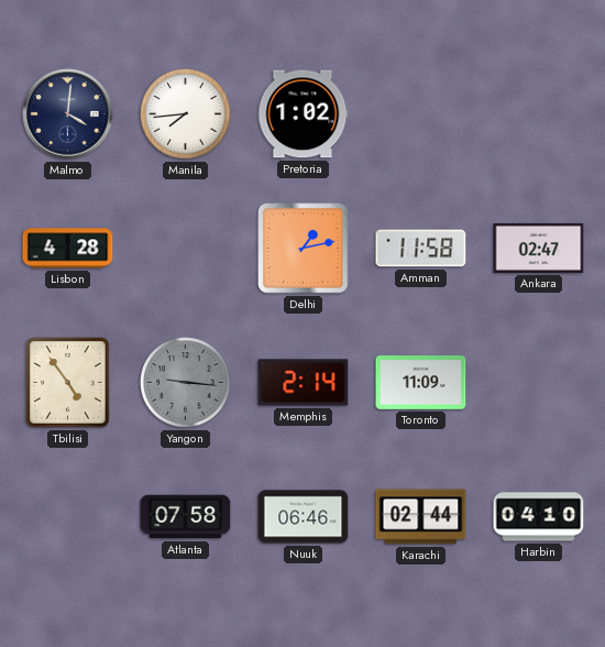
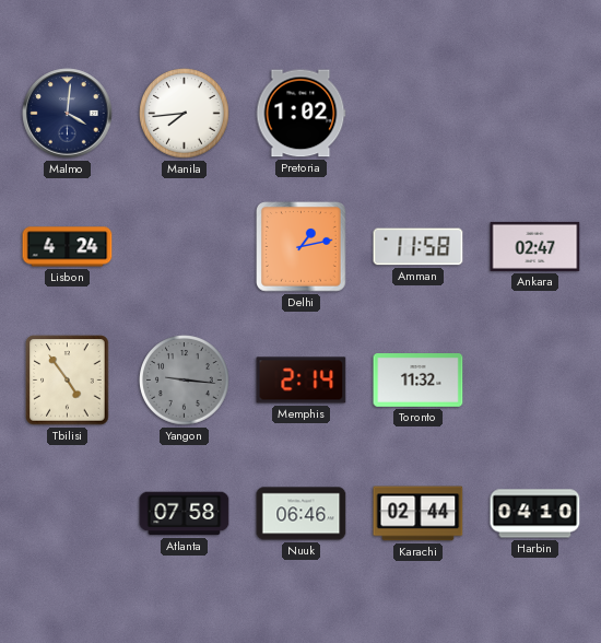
Lisbon: 4:28 -> 4:24
Toronto: 11:09 -> 11:32
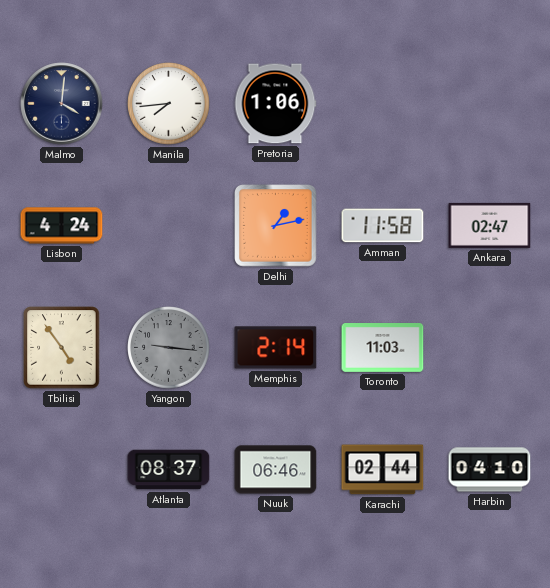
Pretoria: 1:02 -> 1:06
Toronto: 11:32 -> 11:03
Atlanta: 07:58 -> 08:37
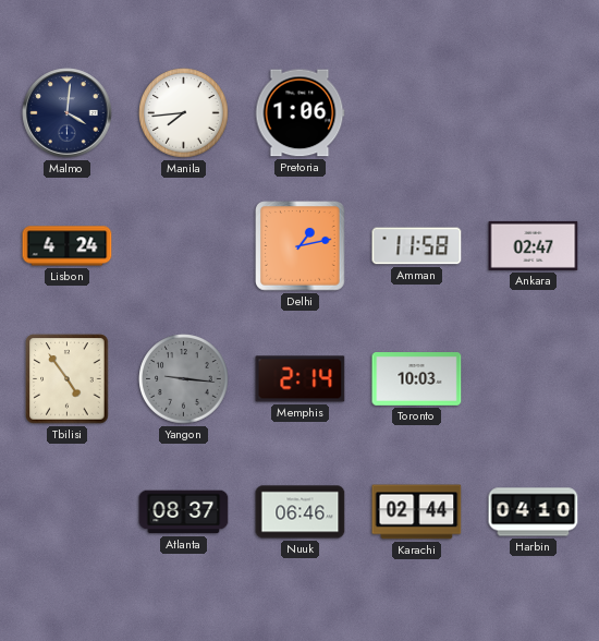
Toronto: 11:03 -> 10:03
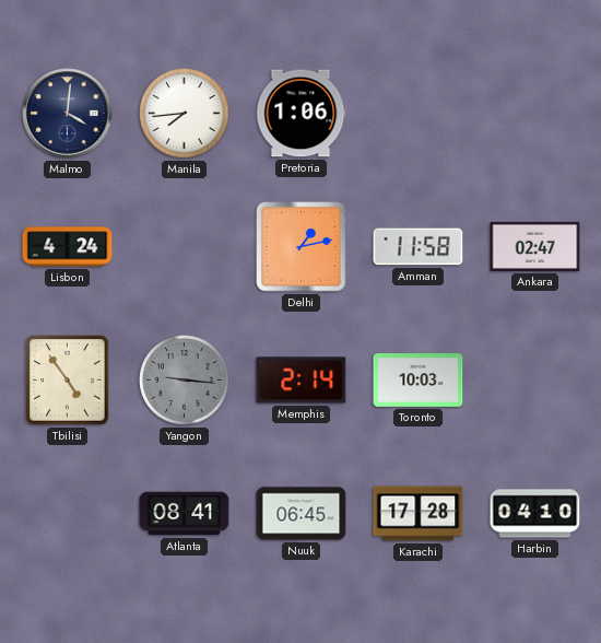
Atlanta: 08:37 -> 08:41
Nuuk: 06:46 -> 06:45
Karachi: 02:44 -> 17:28
